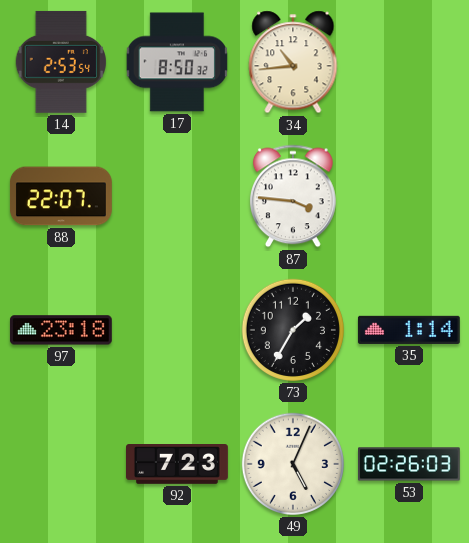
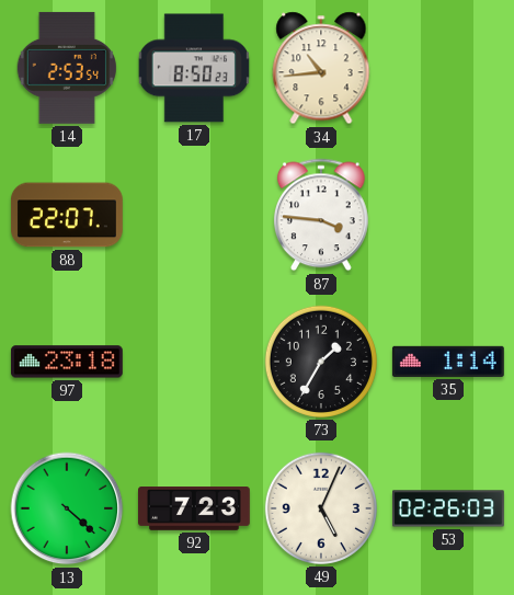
17: 8:50:32 -> 8:50:23
13: none -> 4:22
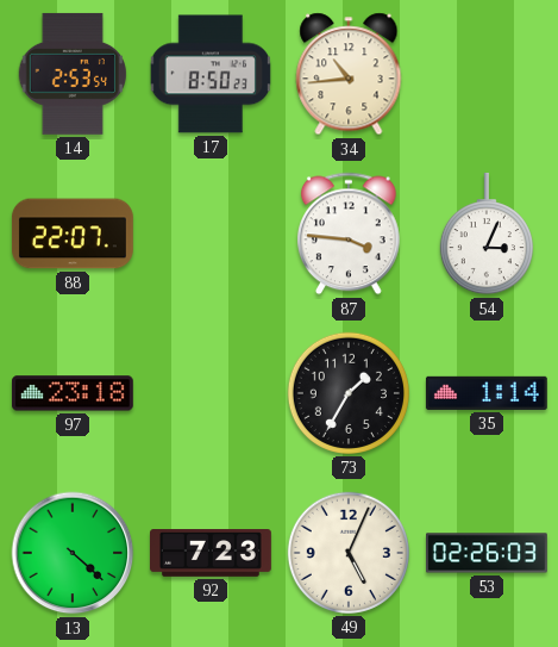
54: none -> 3:04
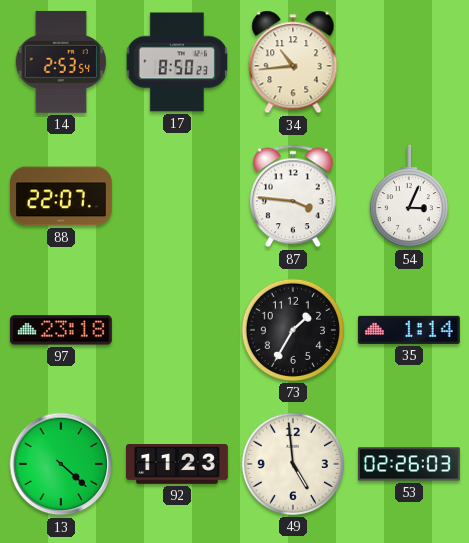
92: 7:23 -> 11:23
49: 5:04 -> 4:59
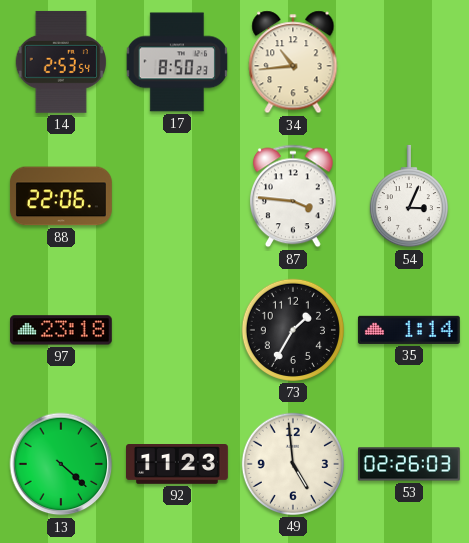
88: 22:07 -> 22:06
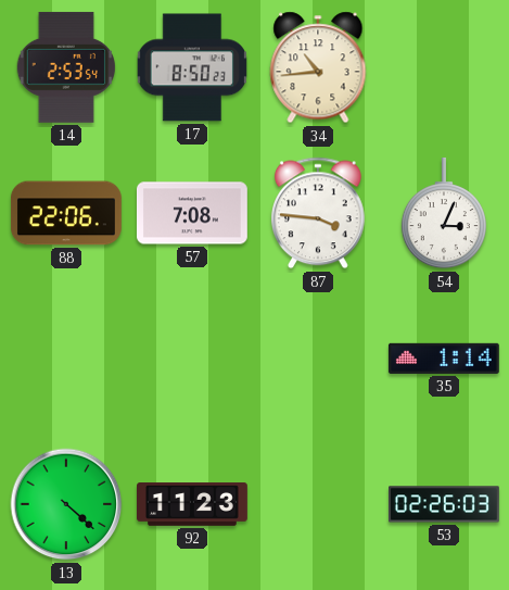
57: none -> 7:08
97: 23:18 -> none
73: 1:35 -> none
49: 4:59 -> none
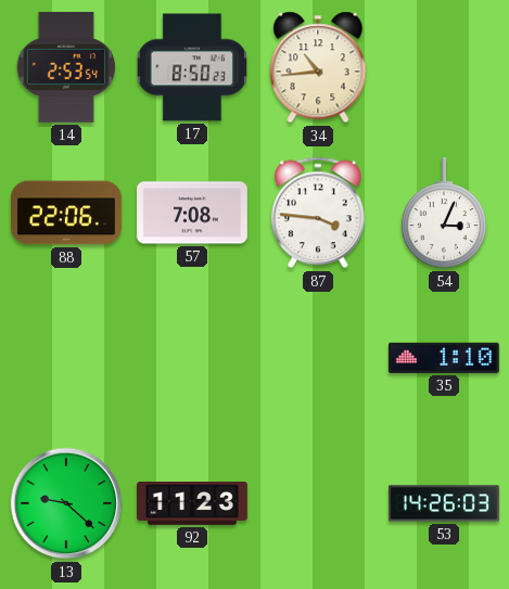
35: 1:14 -> 1:10
13: 4:22 -> 9:22
53: 02:26 -> 14:26
